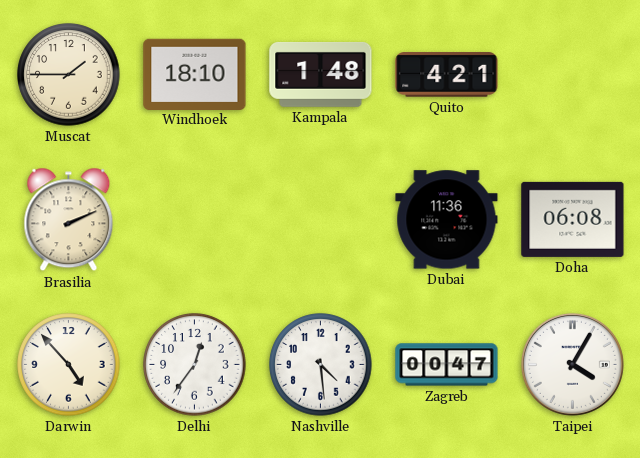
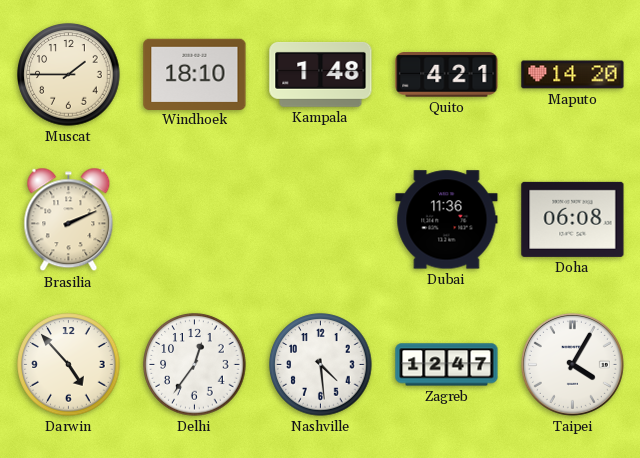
Maputo: none -> 14:20
Zagreb: 00:47 -> 12:47
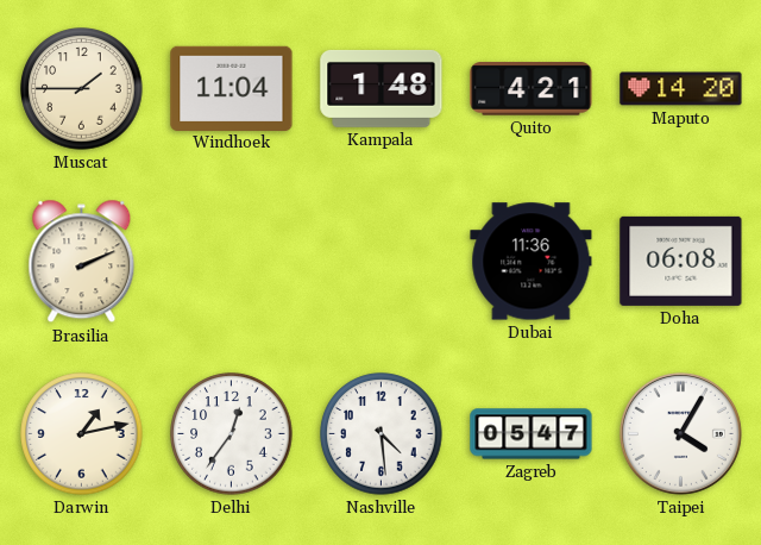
Windhoek: 18:10 -> 11:04
Darwin: 4:53 -> 1:13
Zagreb: 12:47 -> 05:47
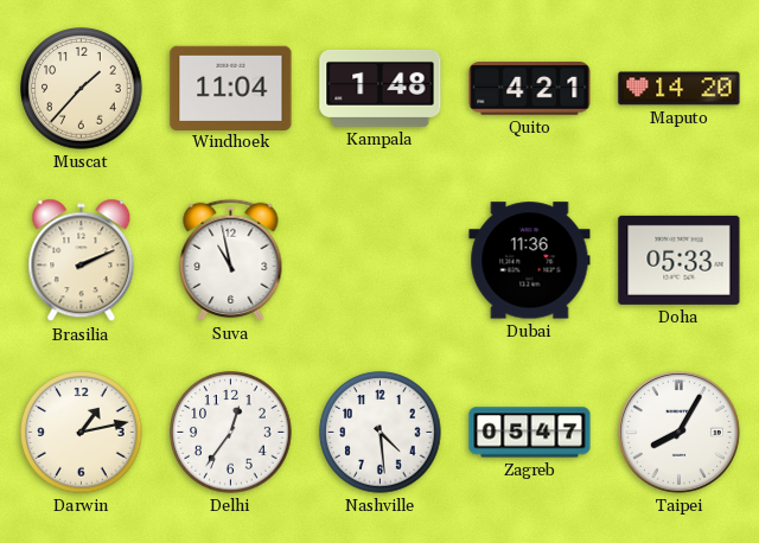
Muscat: 1:45 -> 1:37
Suva: none -> 10:58
Doha: 06:08 -> 05:33
Taipei: 4:05 -> 8:05
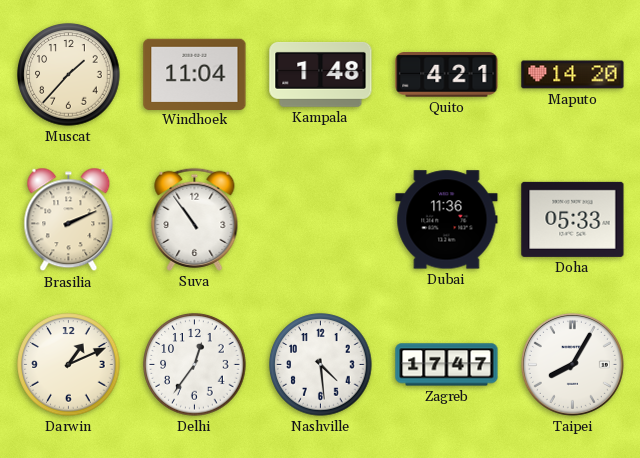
Suva: 10:58 -> 10:54
Darwin: 1:13 -> 1:11
Zagreb: 05:47 -> 17:47
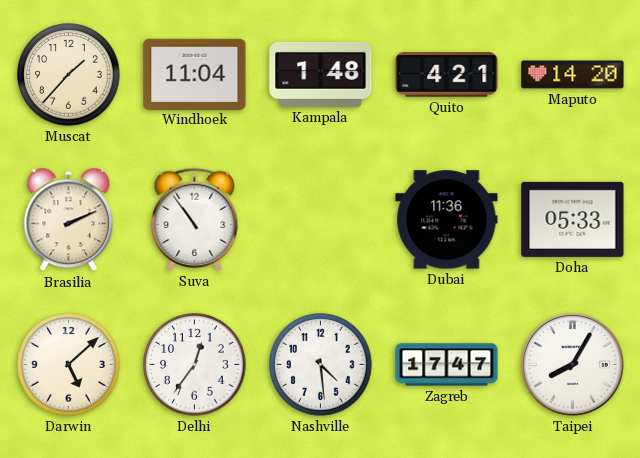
Darwin: 1:11 -> 5:08
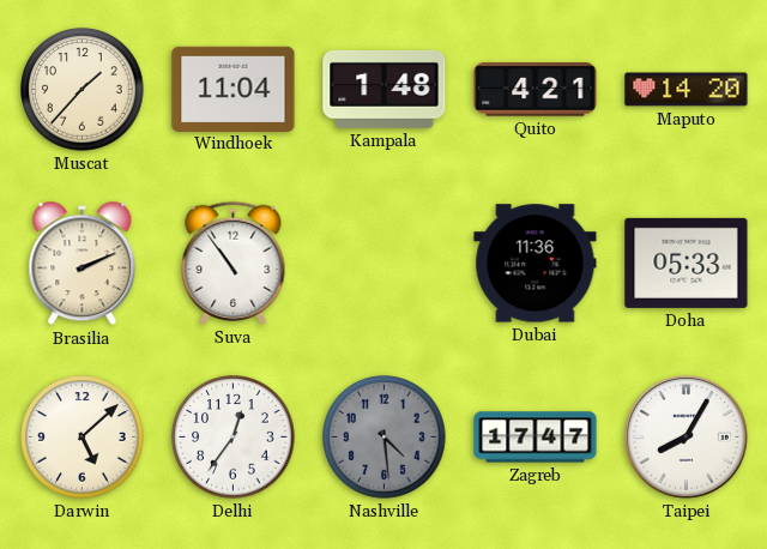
Nashville dial: white -> grey
